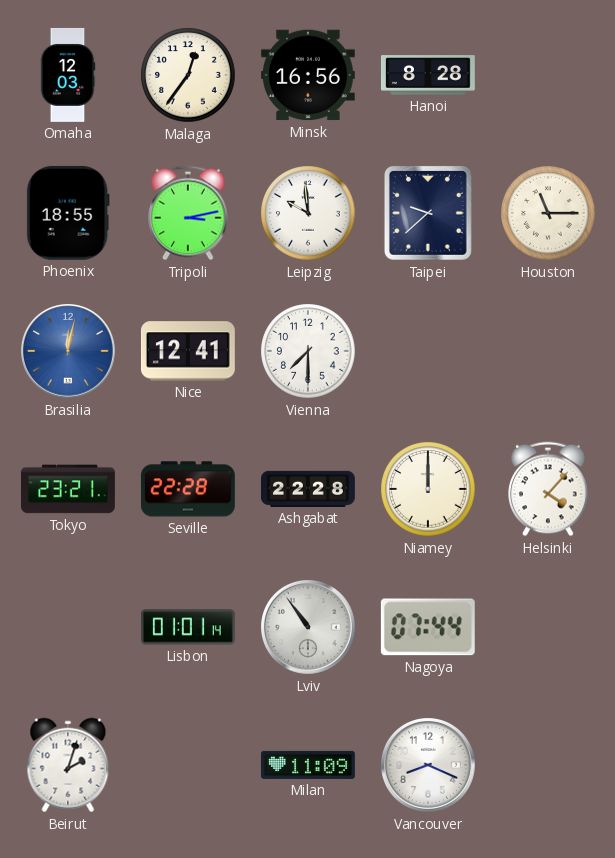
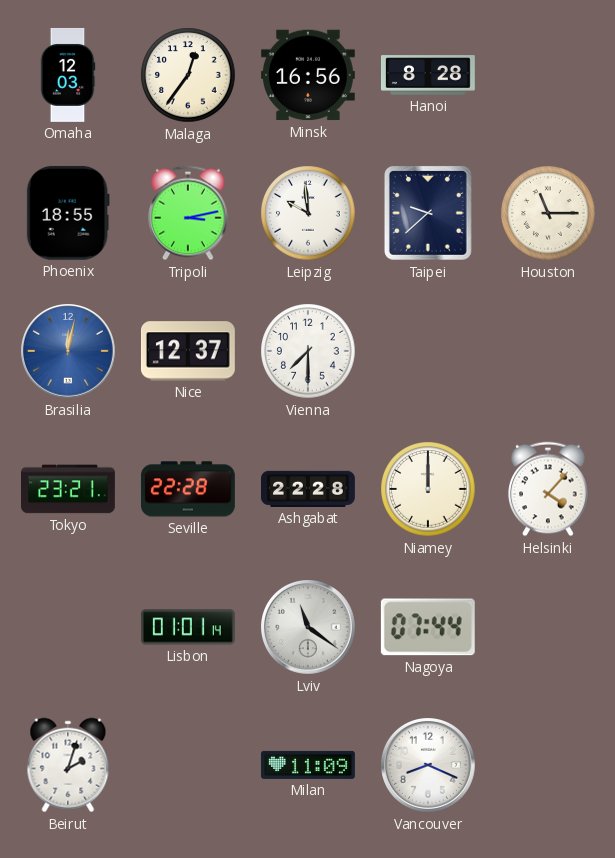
Nice: 12:41 -> 12:37
Lviv: 10:54 -> 11:21
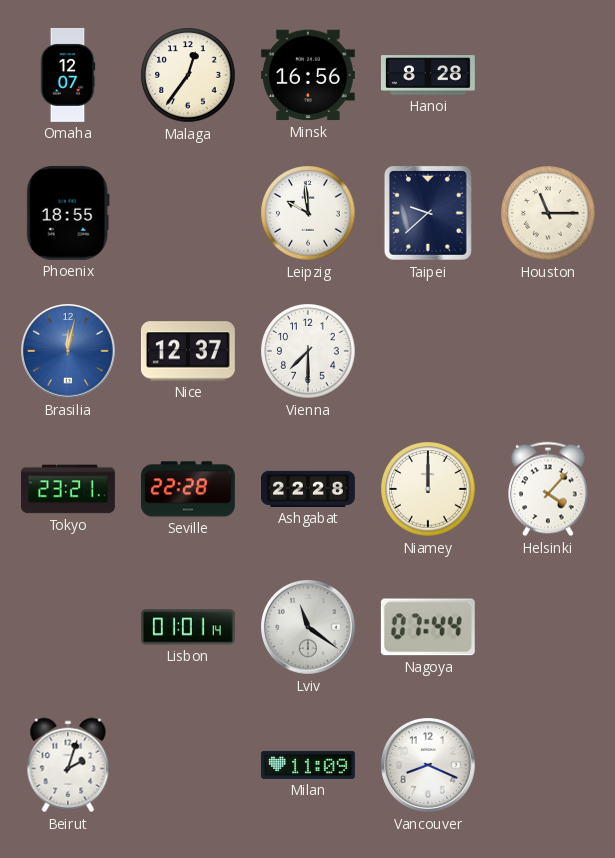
Omaha: 12:03 -> 12:07
Tripoli: 3:13 -> none
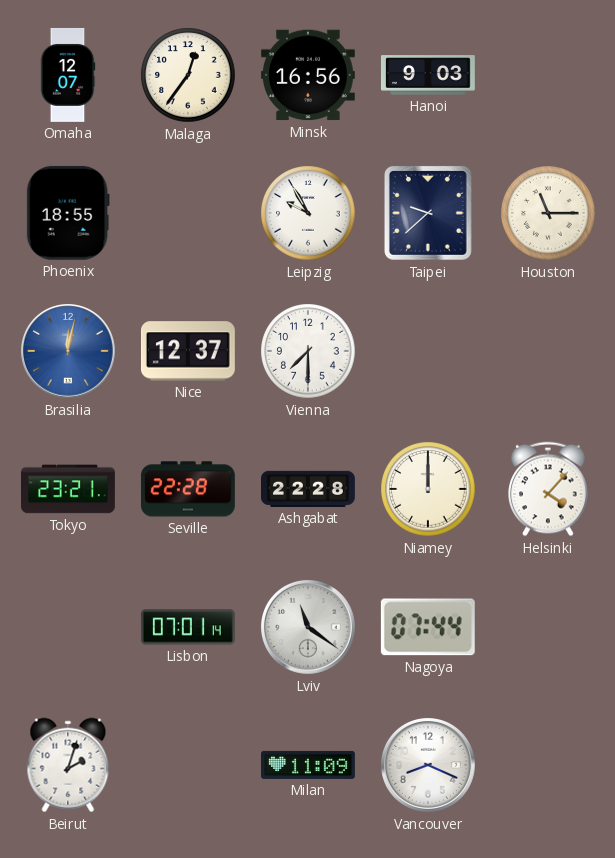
Hanoi: 8:28 -> 9:03
Leipzig: 9:59 -> 9:55
Lisbon: 01:01 -> 07:01
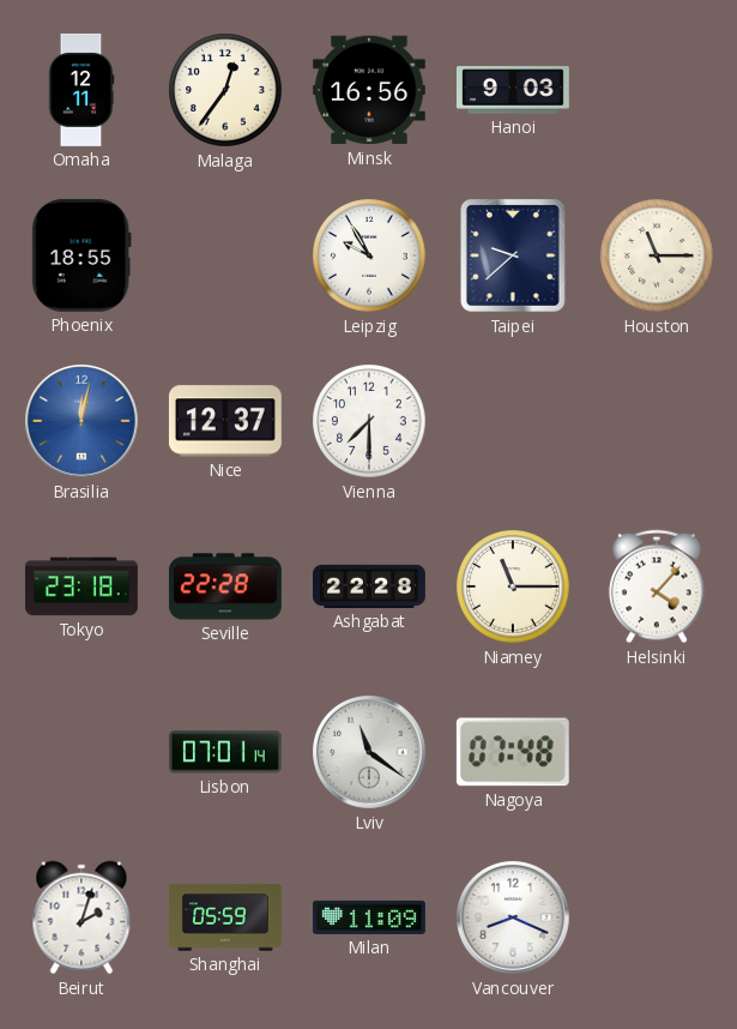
Omaha: 12:07 -> 12:11
Tokyo: 23:21 -> 23:18
Niamey: 12:00 -> 11:15
Nagoya: 07:44 -> 07:48
Shanghai: none -> 05:59
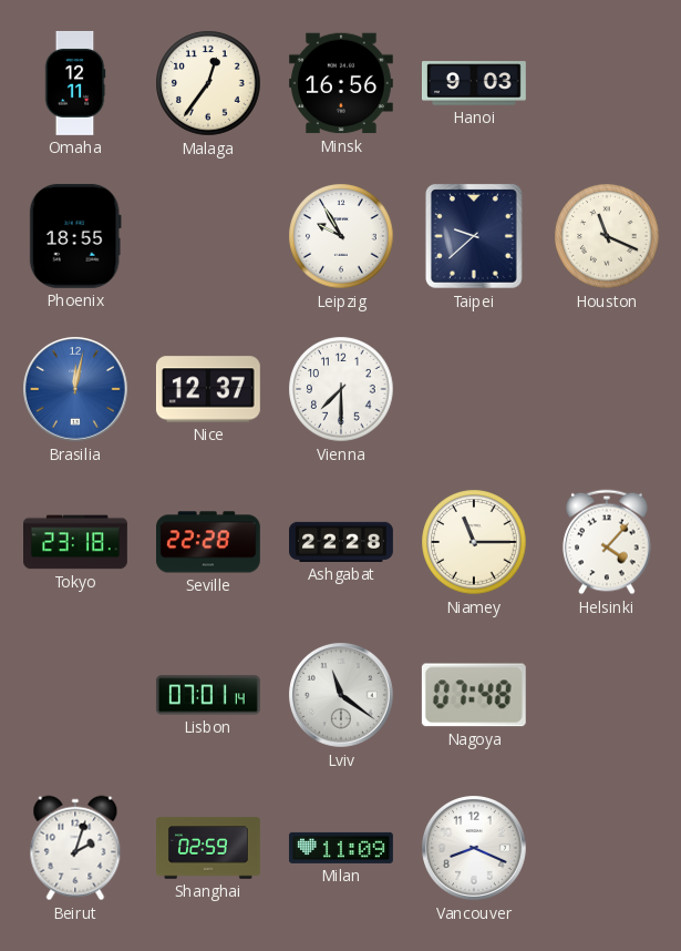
Houston: 11:15 -> 11:19
Shanghai: 05:59 -> 02:59
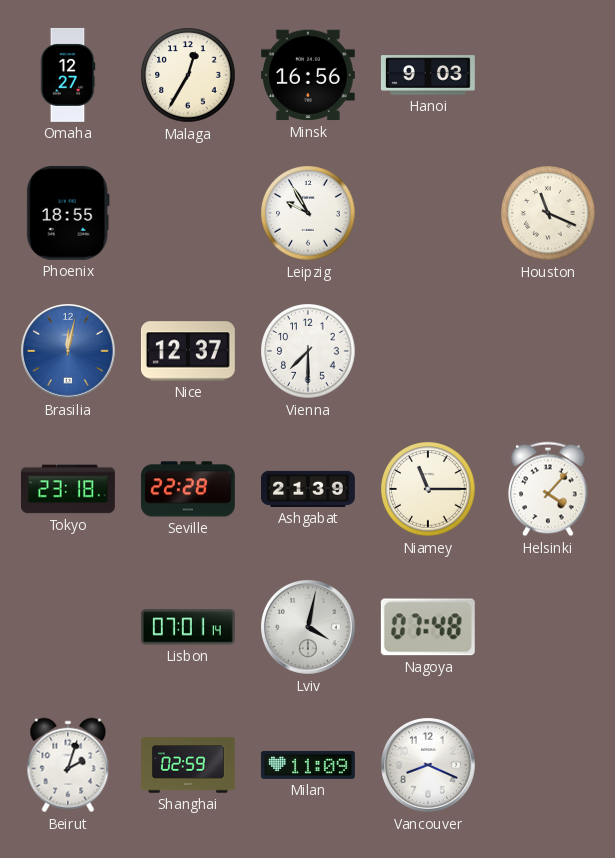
Omaha: 12:11 -> 12:27
Malaga: 12:36 -> 12:35
Taipei: 9:38 -> none
Ashgabat: 22:28 -> 21:39
Lviv: 11:21 -> 4:02
